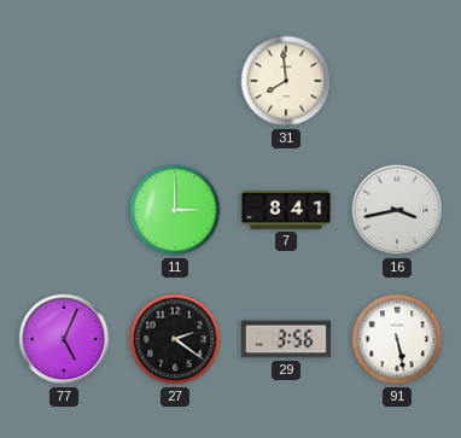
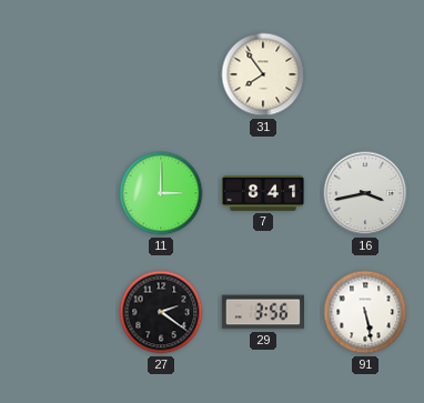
31: 7:59 -> 7:54
77: 5:04 -> none
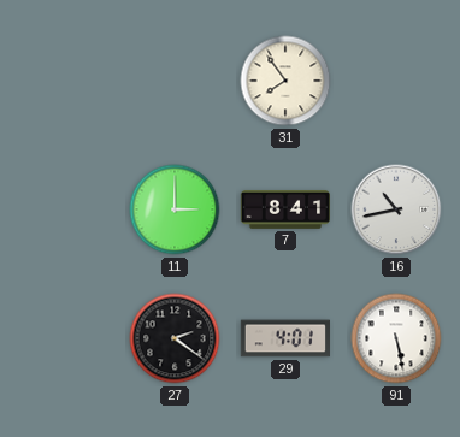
16: 3:43 -> 10:43
29: 3:56 -> 4:01
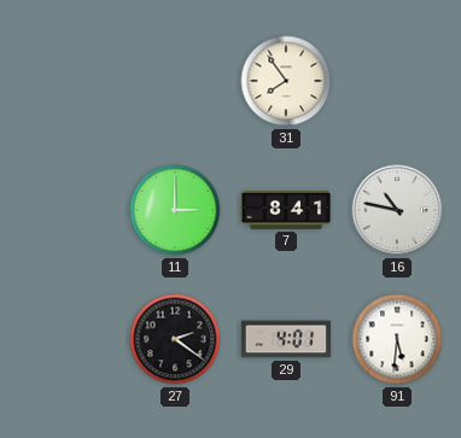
16: 10:43 -> 10:47
91: 5:28 -> 5:31
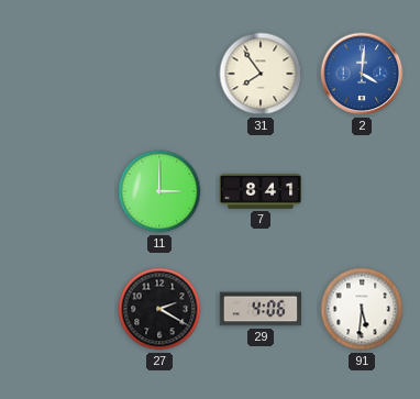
2: none -> 4:01
16: 10:47 -> none
27: 2:21 -> 2:20
29: 4:01 -> 4:06
